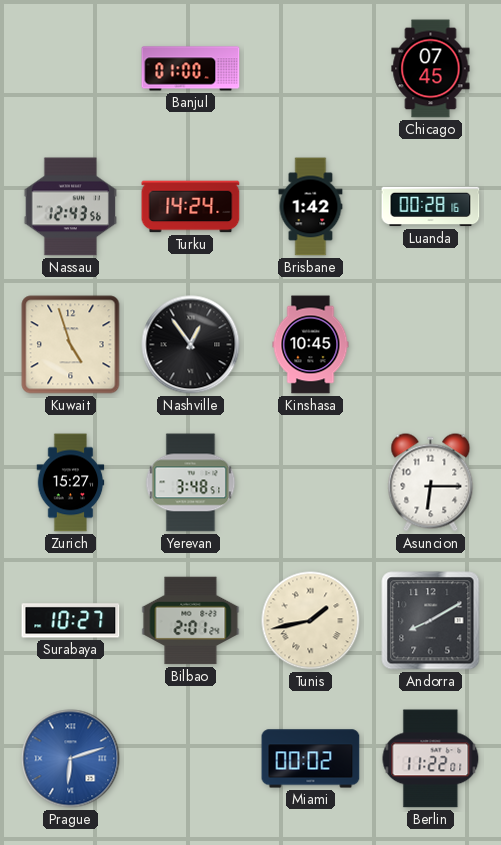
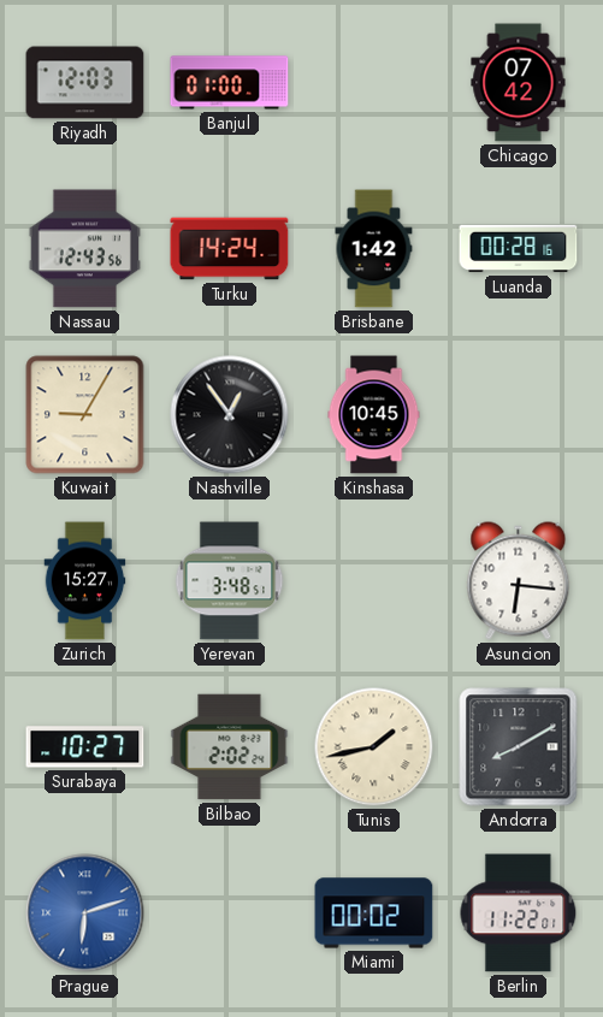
Riyadh: none -> 12:03
Chicago: 07:45 -> 07:42
Kuwait: 4:57 -> 9:05
Asuncion: 6:15 -> 6:16
Bilbao: 2:01 -> 2:02
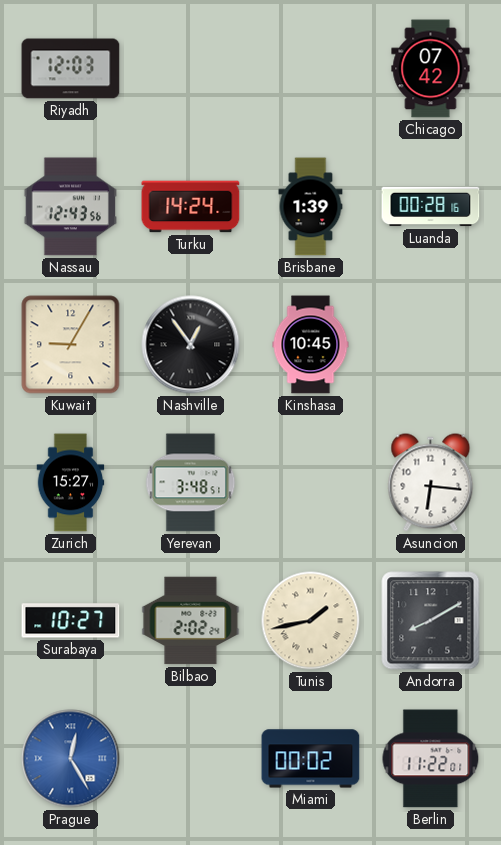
Banjul: 01:00 -> none
Brisbane: 1:42 -> 1:39
Prague: 6:12 -> 12:25
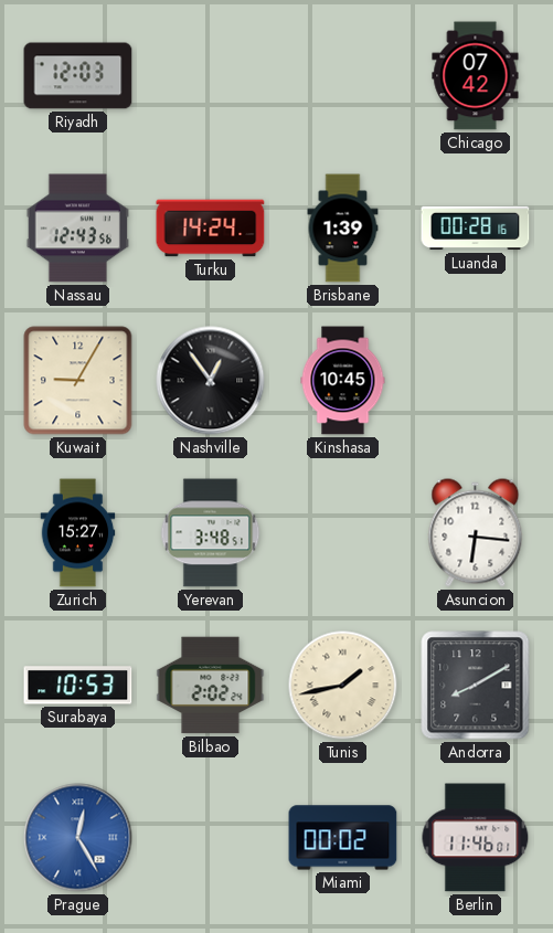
Surabaya: 10:27 -> 10:53
Berlin: 11:22 -> 11:46
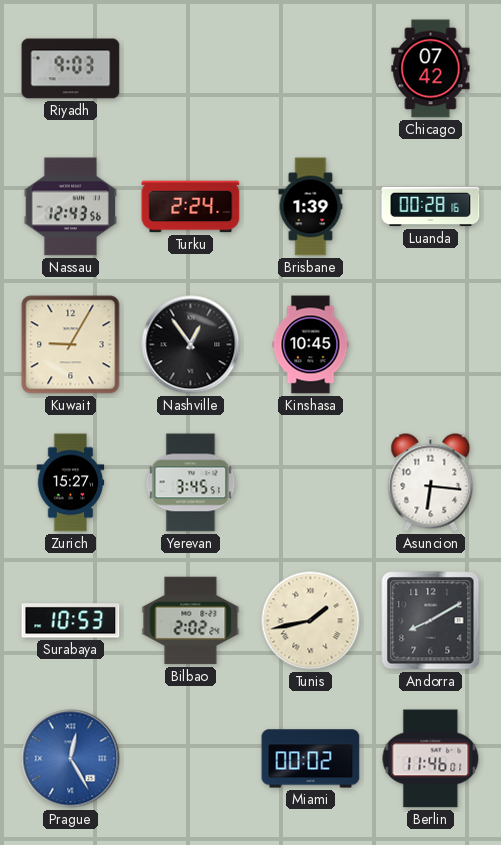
Riyadh: 12:03 -> 9:03
Turku: 14:24 -> 2:24
Yerevan: 3:48 -> 3:45
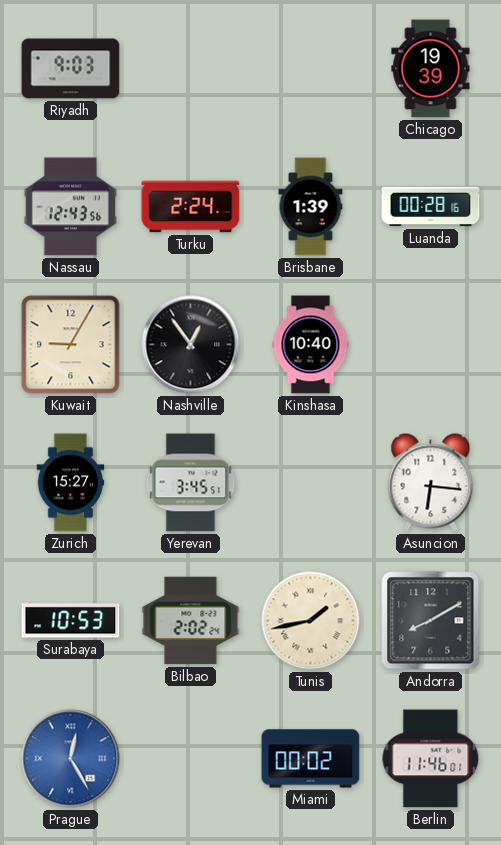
Chicago: 07:42 -> 19:39
Kinshasa: 10:45 -> 10:40
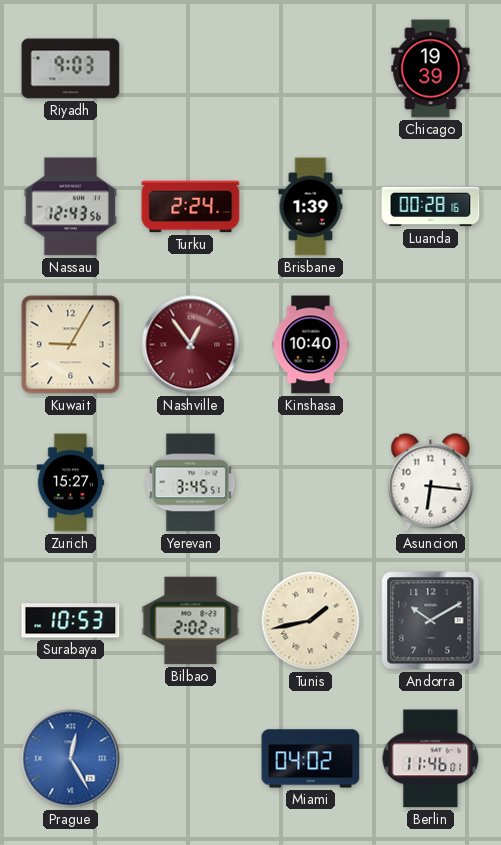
Nashville dial: black -> burgundy
Andorra: 8:10 -> 10:10
Miami: 00:02 -> 04:02
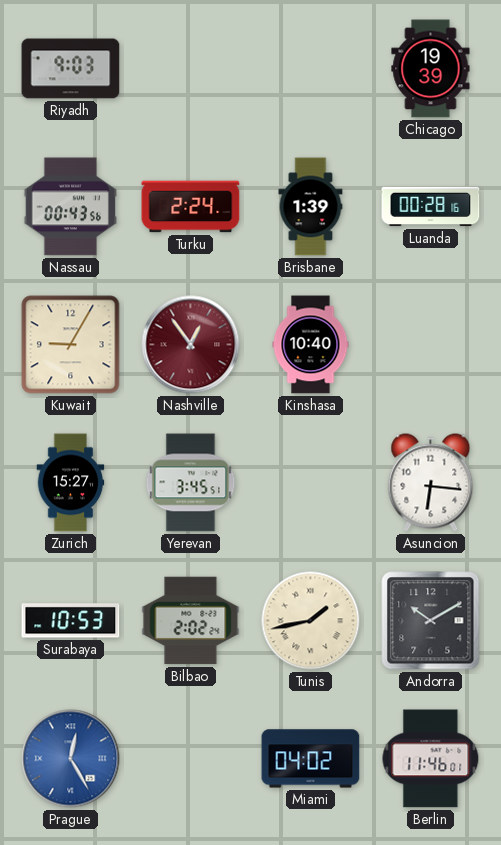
Nassau: 12:43 -> 00:43
